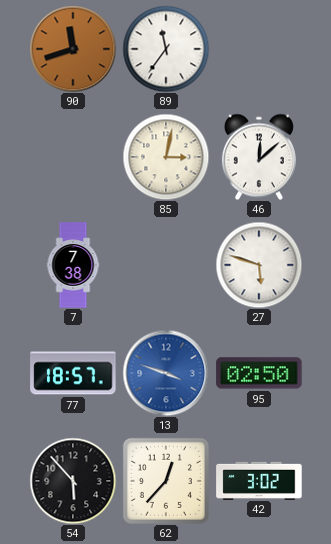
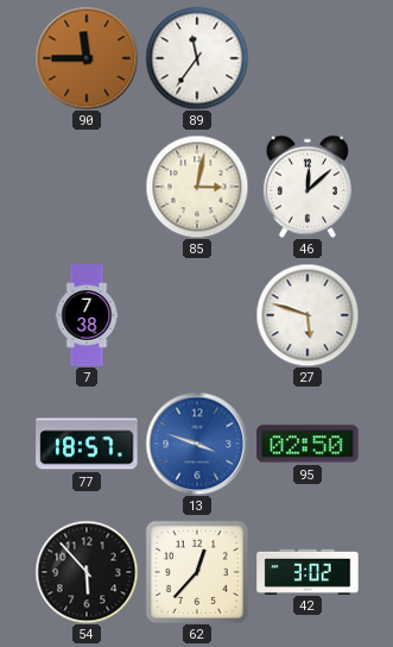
90: 11:42 -> 11:45
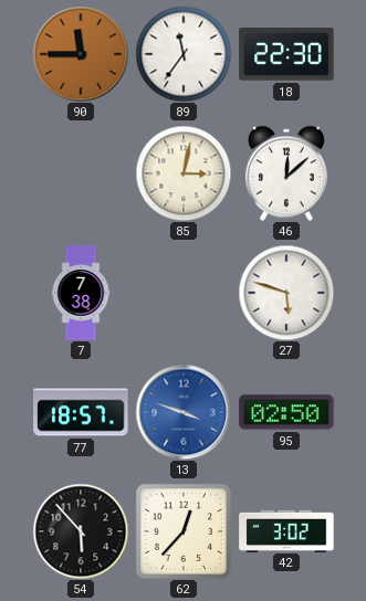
18: none -> 22:30
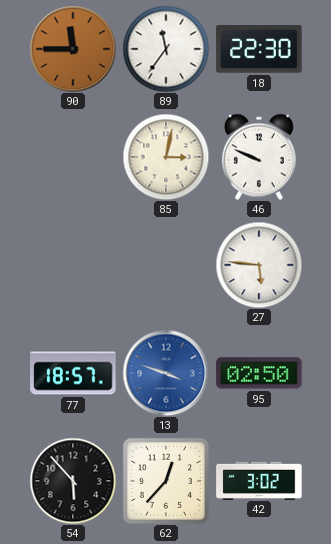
46: 12:08 -> 9:49
7: 7:38 -> none
27: 5:48 -> 5:46
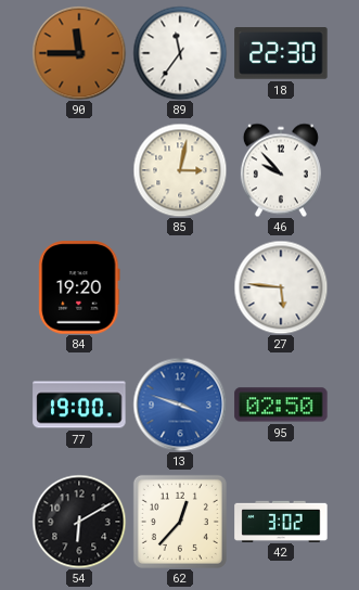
46: 9:49 -> 9:53
84: none -> 19:20
77: 18:57 -> 19:00
54: 5:53 -> 6:10
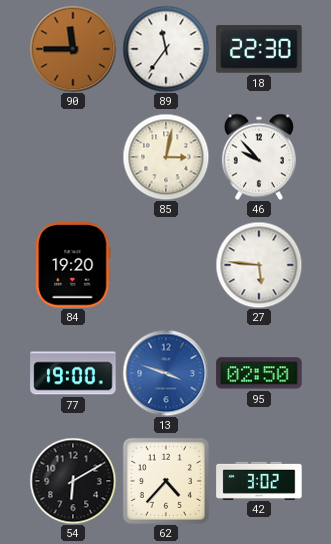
62: 12:37 -> 4:37
